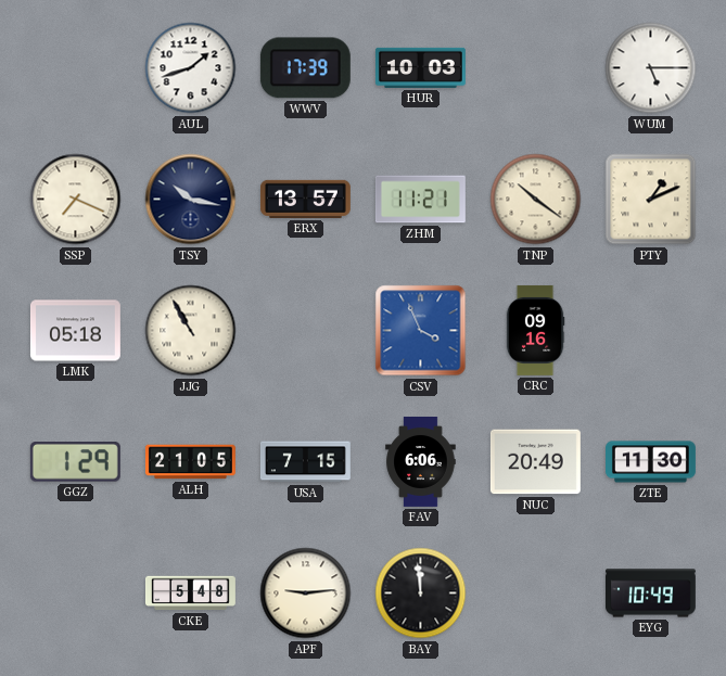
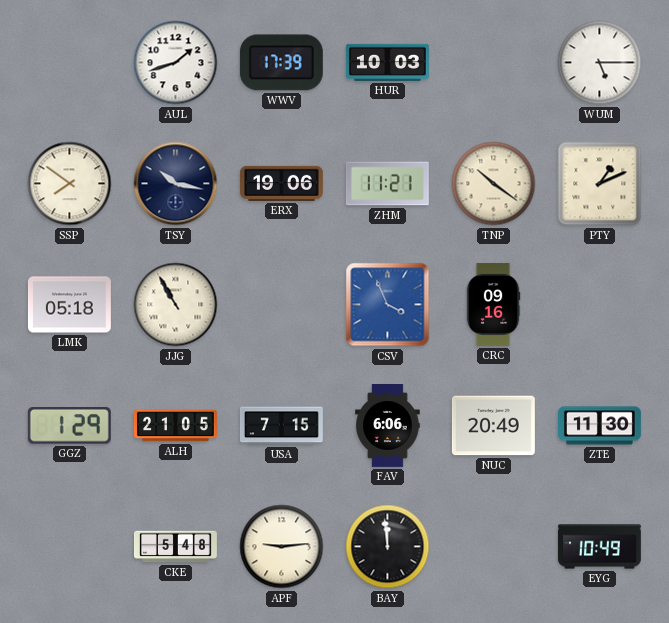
SSP: 7:19 -> 7:51
ERX: 13:57 -> 19:06
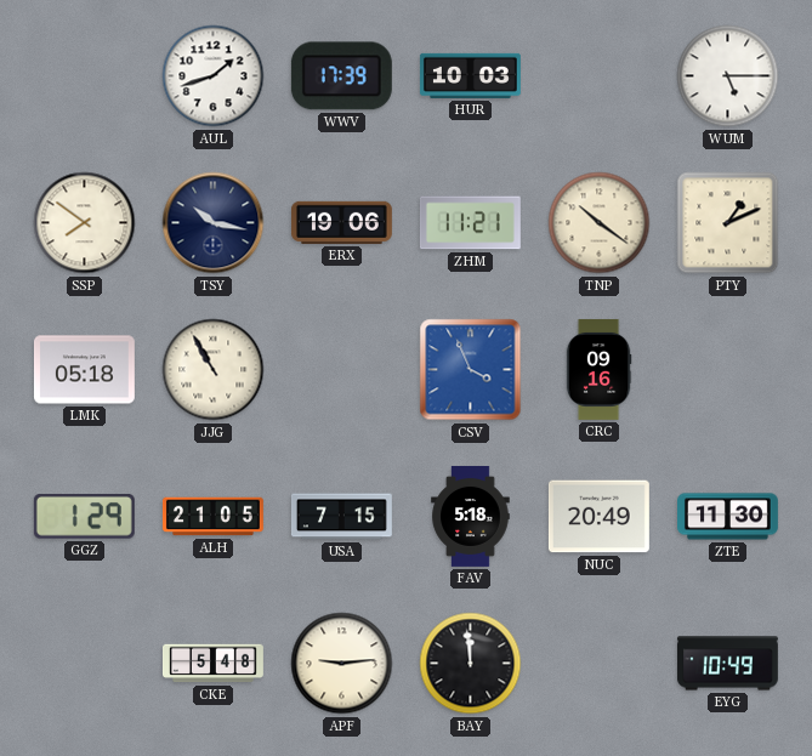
FAV: 6:06 -> 5:18
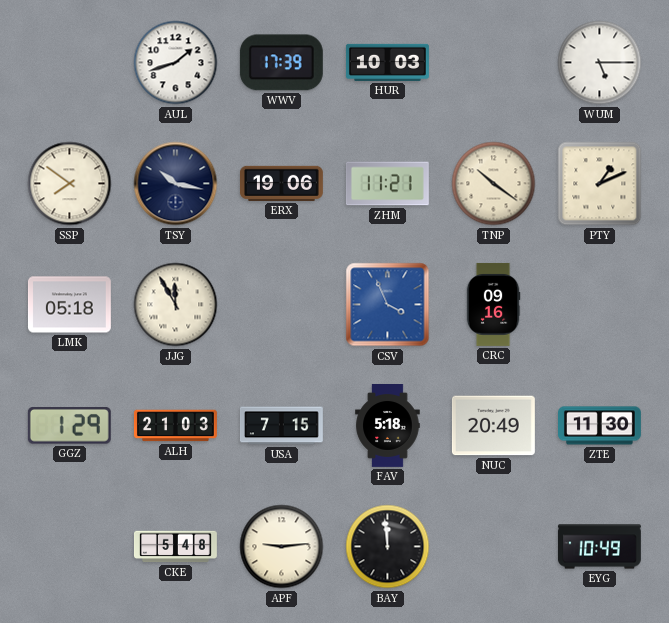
JJG: 10:55 -> 11:55
ALH: 21:05 -> 21:03
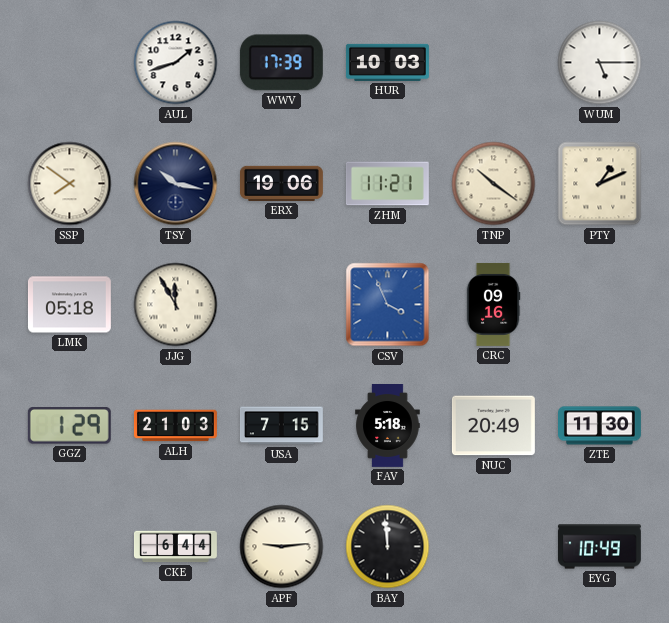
CKE: 5:48 -> 6:44
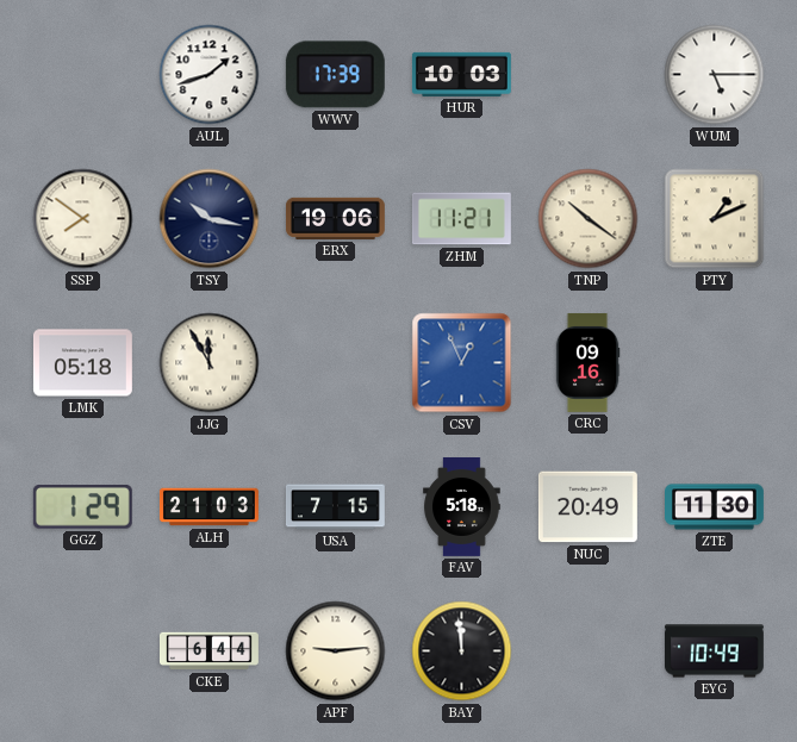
CSV: 3:56 -> 12:56
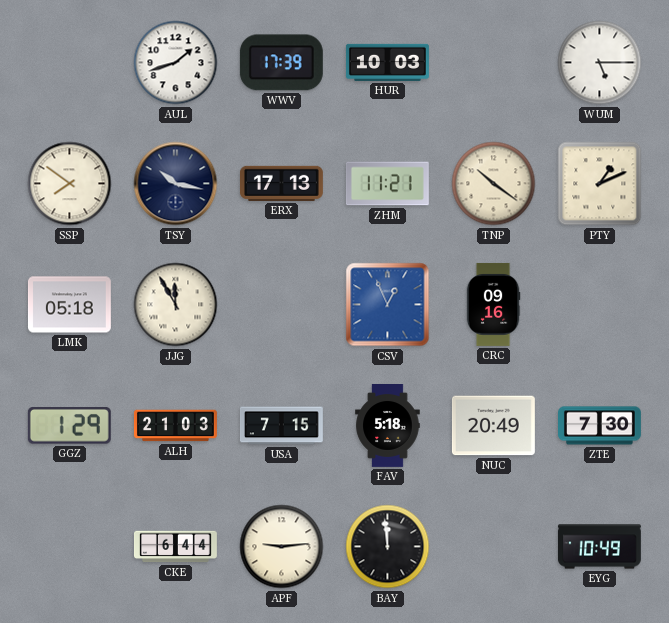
ERX: 19:06 -> 17:13
ZTE: 11:30 -> 7:30
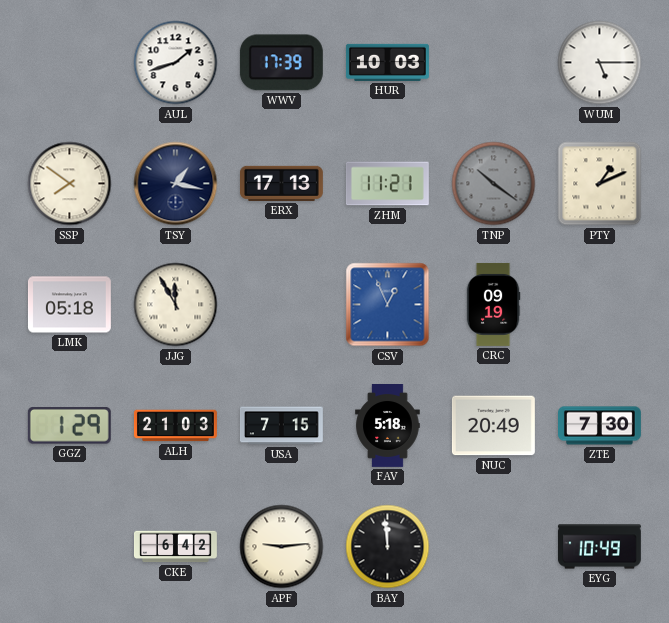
TSY: 10:17 -> 1:17
TNP dial: cream -> grey
CRC: 09:16 -> 09:19
CKE: 6:44 -> 6:42
